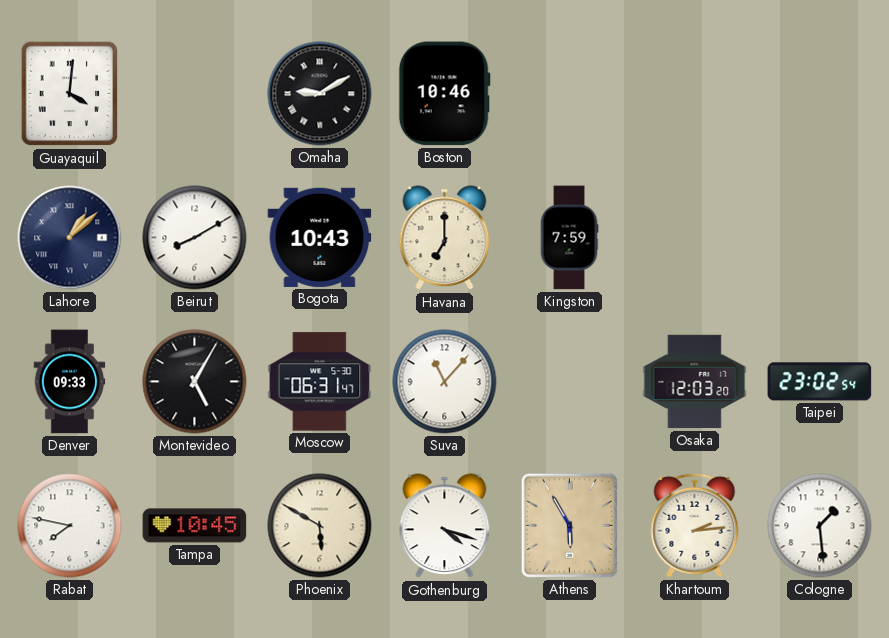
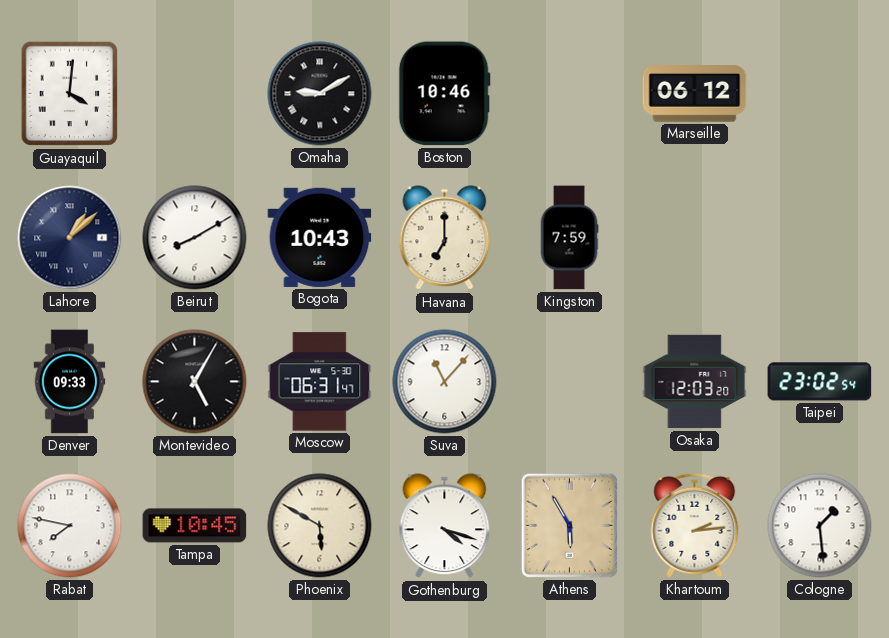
Marseille: none -> 06:12
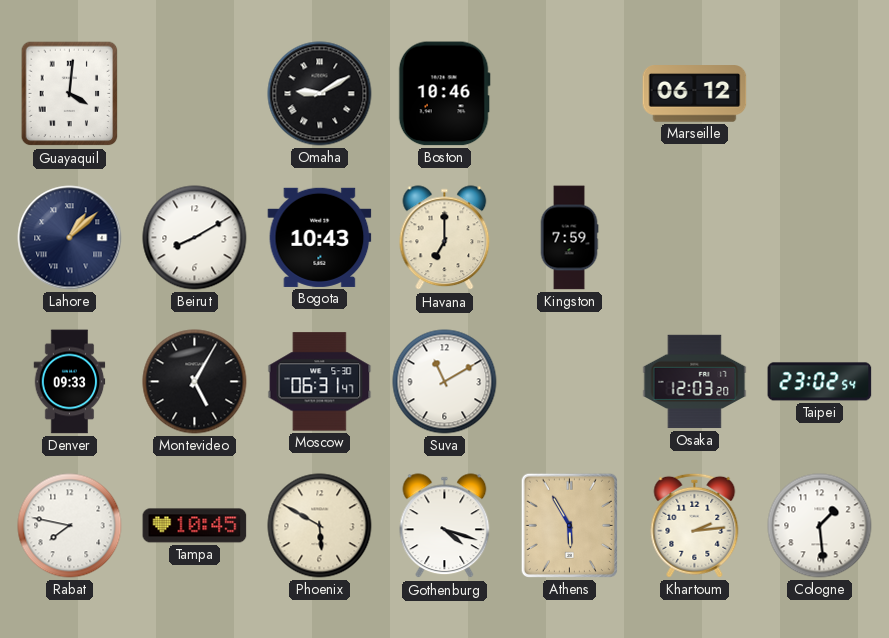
Suva: 11:07 -> 11:10
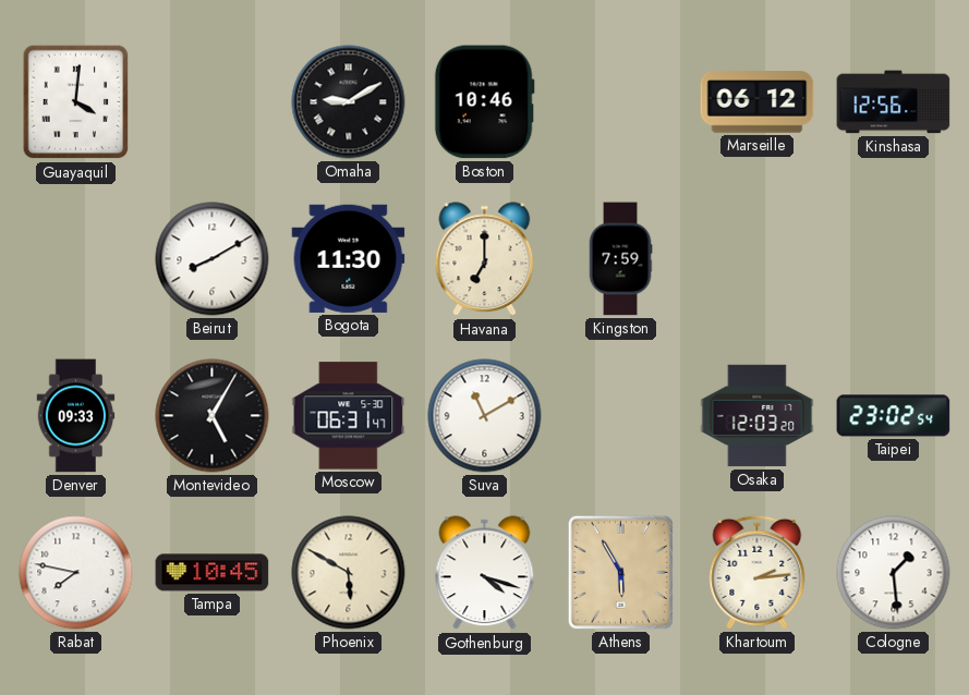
Kinshasa: none -> 12:56
Lahore: 1:08 -> none
Bogota: 10:43 -> 11:30
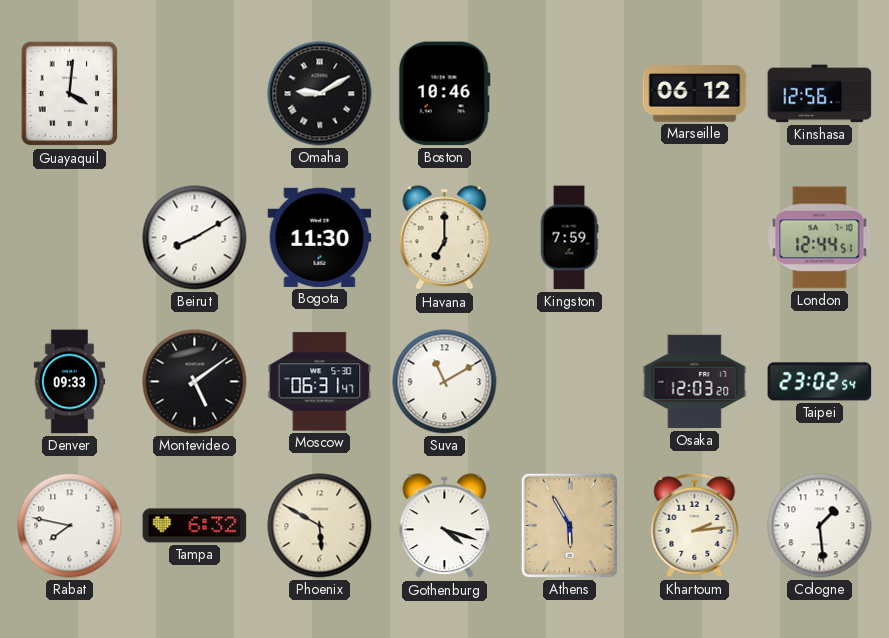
London: none -> 12:44
Montevideo: 5:05 -> 5:09
Tampa: 10:45 -> 6:32
